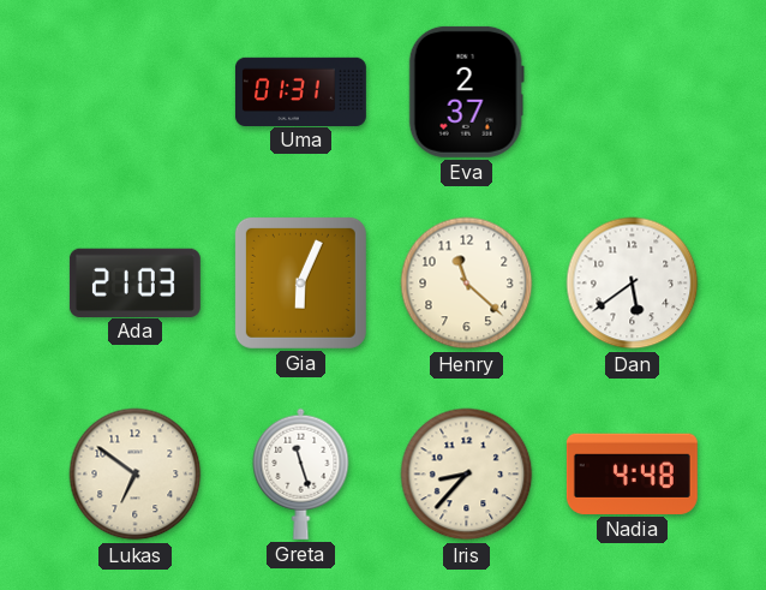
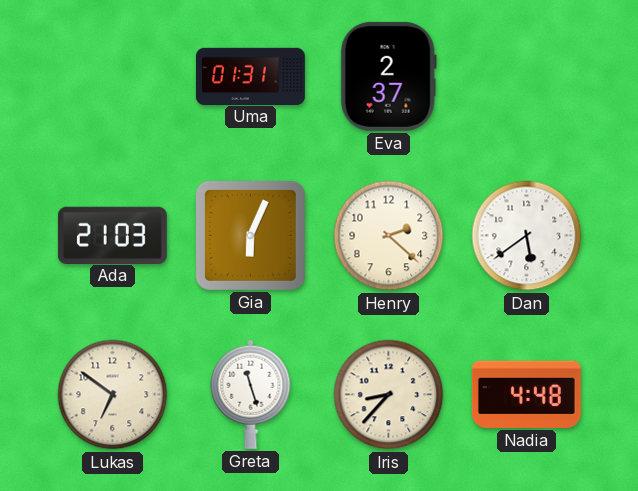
Henry: 11:22 -> 2:22
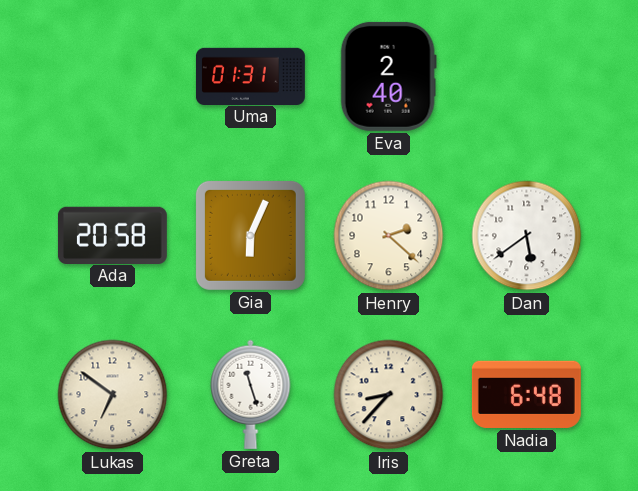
Eva: 2:37 -> 2:40
Ada: 21:03 -> 20:58
Nadia: 4:48 -> 6:48
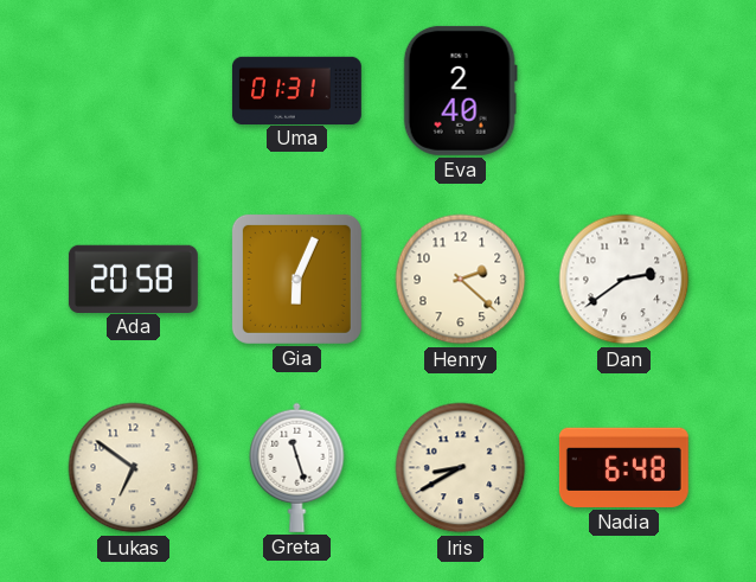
Dan: 5:39 -> 2:39
Iris: 8:37 -> 8:40
